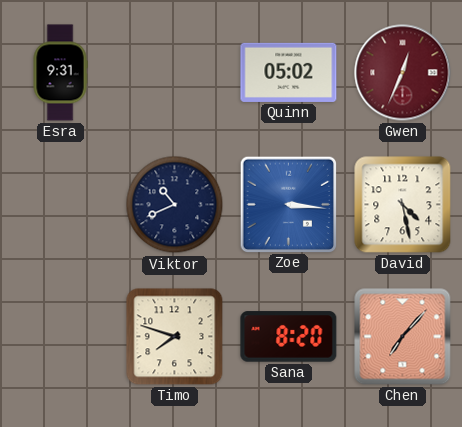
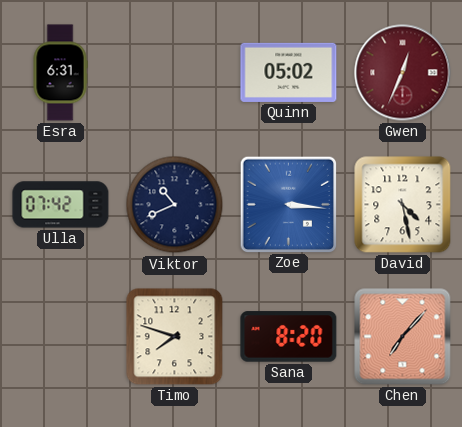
Esra: 9:31 -> 6:31
Ulla: none -> 07:42
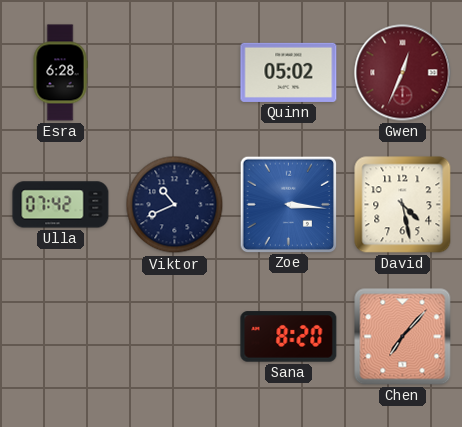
Esra: 6:31 -> 6:28
Timo: 7:48 -> none
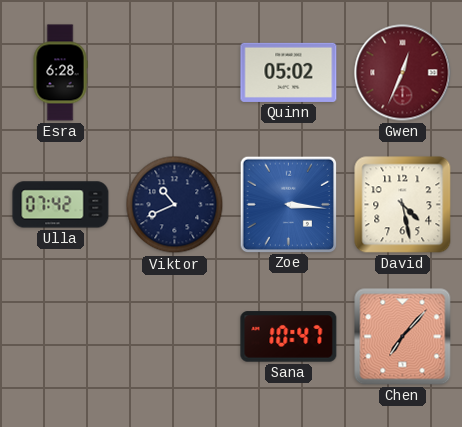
Sana: 8:20 -> 10:47
